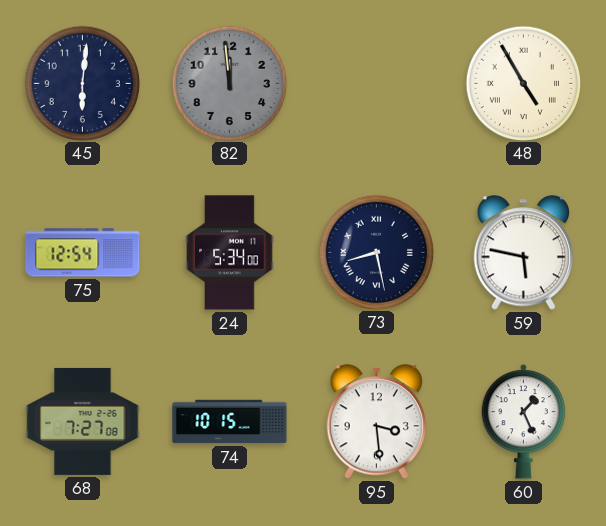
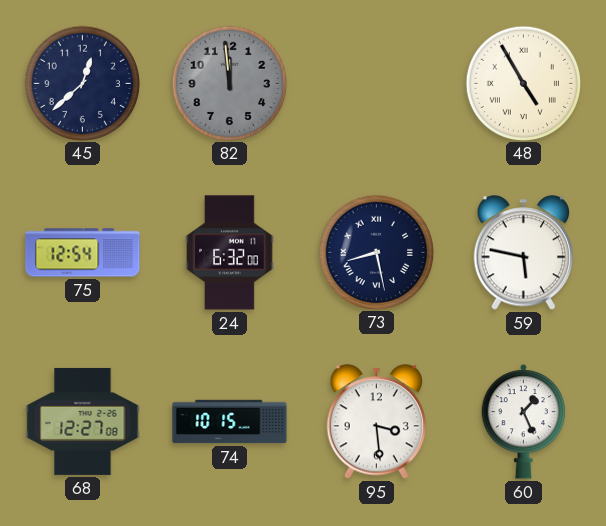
45: 6:01 -> 12:38
24: 5:34 -> 6:32
68: 7:27 -> 12:27
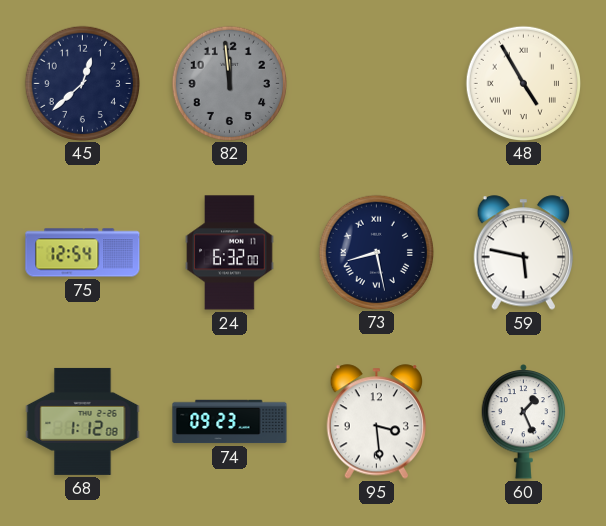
68: 12:27 -> 1:12
74: 10:15 -> 09:23
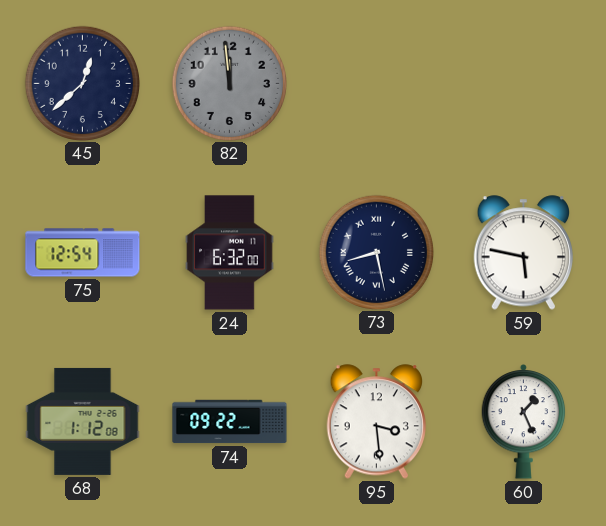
48: 4:55 -> none
74: 09:23 -> 09:22
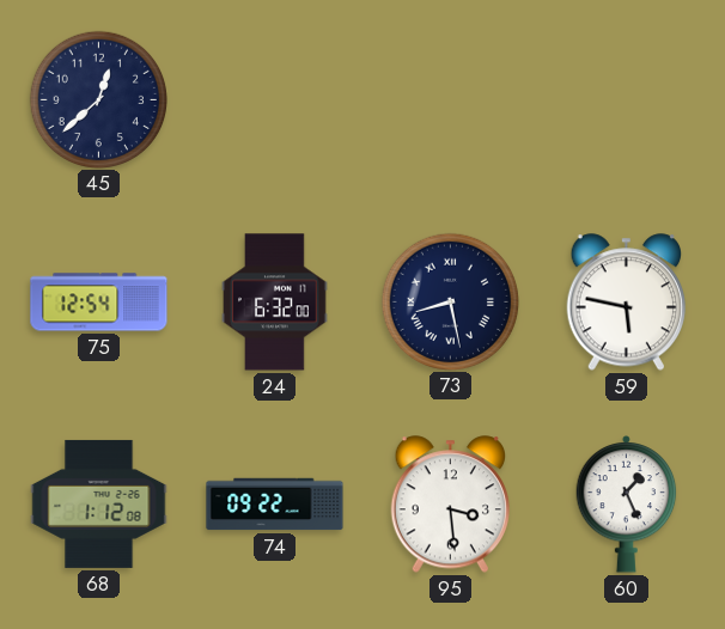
82: 11:59 -> none
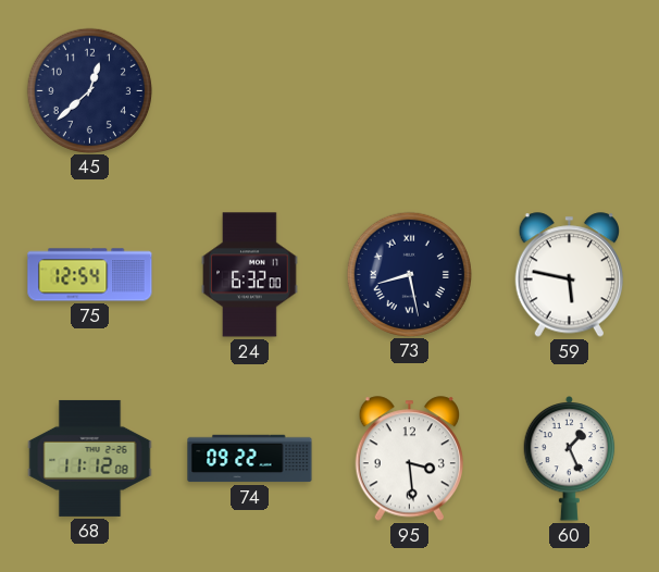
68: 1:12 -> 11:12
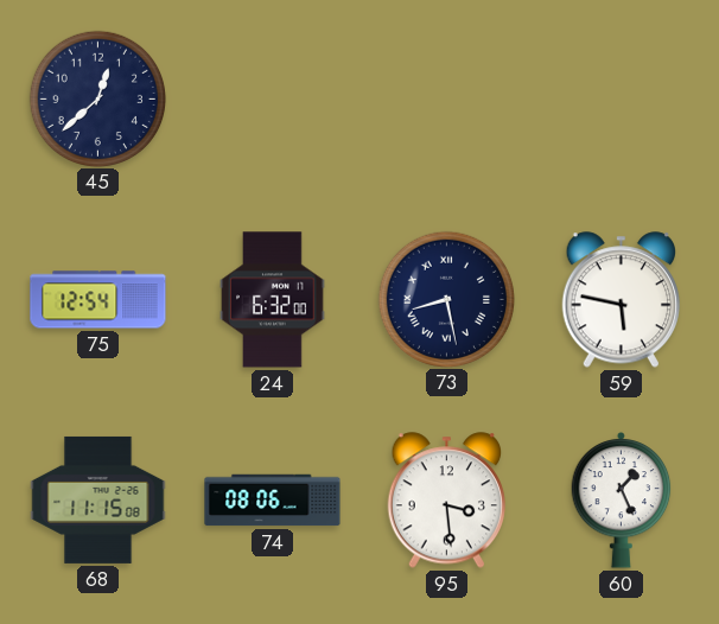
68: 11:12 -> 11:15
74: 09:22 -> 08:06
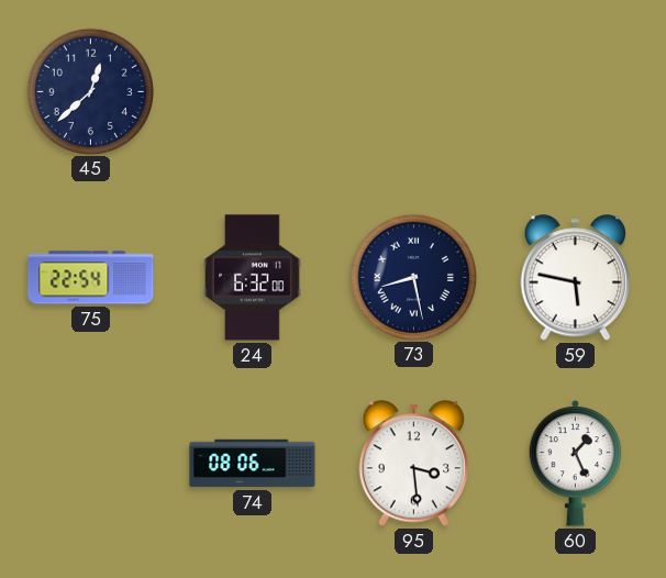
75: 12:54 -> 22:54
68: 11:15 -> none
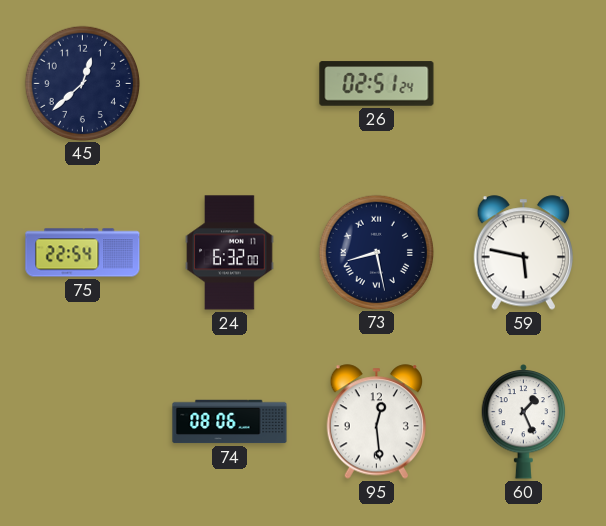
26: none -> 02:51
95: 3:29 -> 12:29
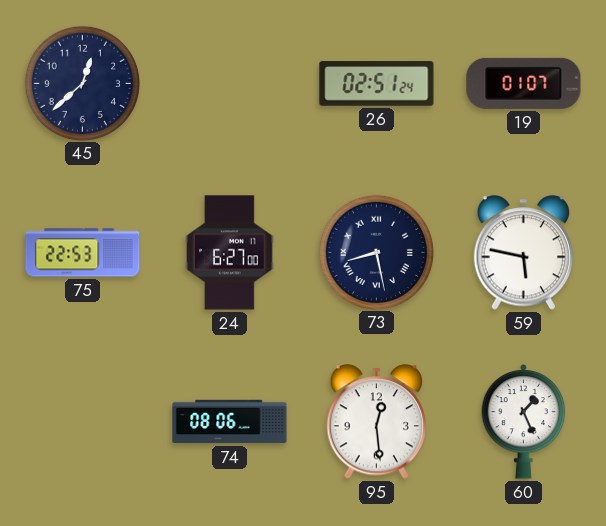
19: none -> 01:07
75: 22:54 -> 22:53
24: 6:32 -> 6:27
